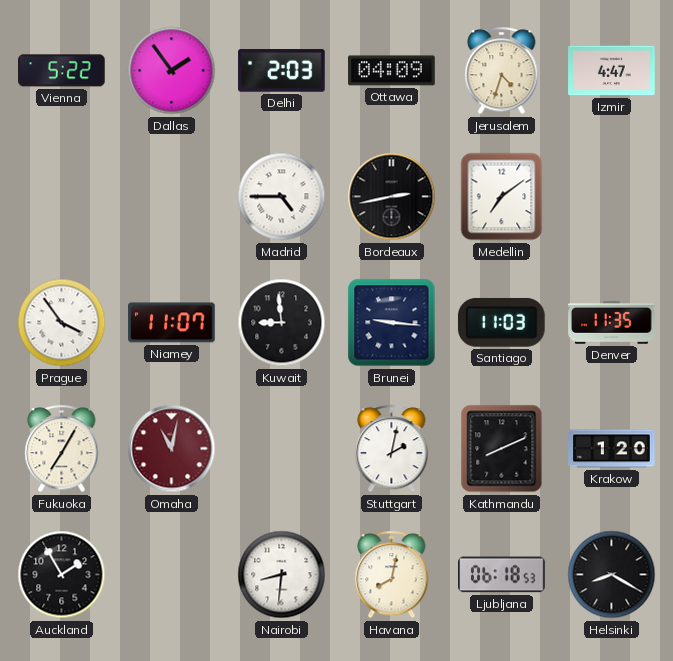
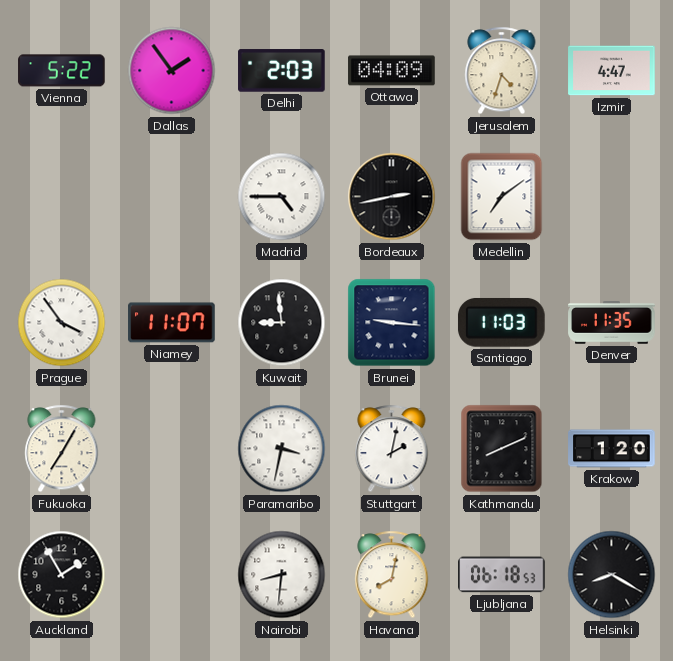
Omaha: 11:02 -> none
Paramaribo: none -> 3:32
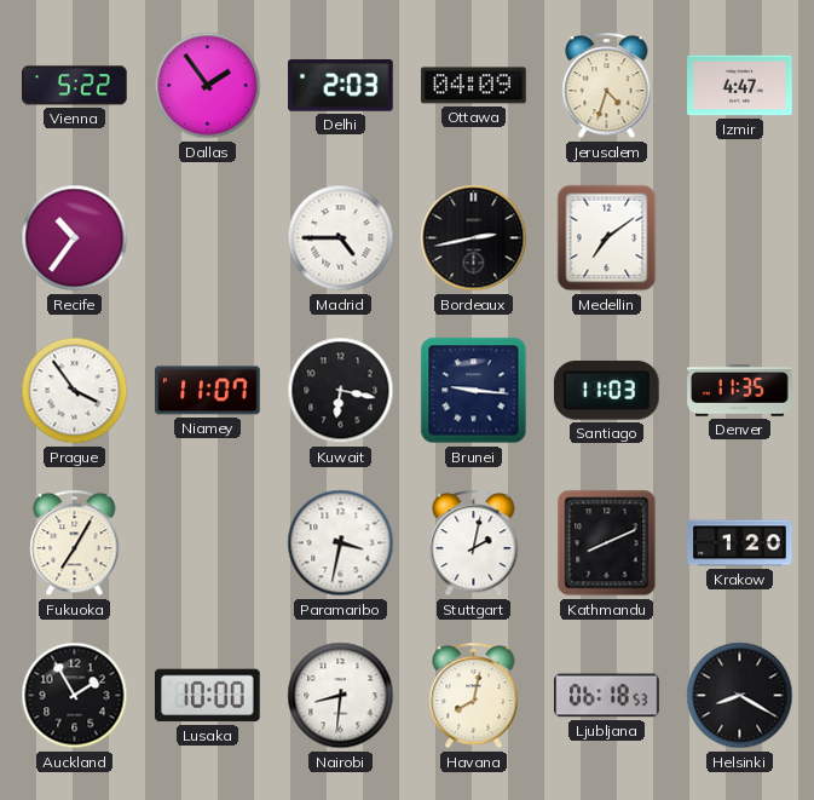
Recife: none -> 10:36
Kuwait: 8:59 -> 6:17
Lusaka: none -> 10:00
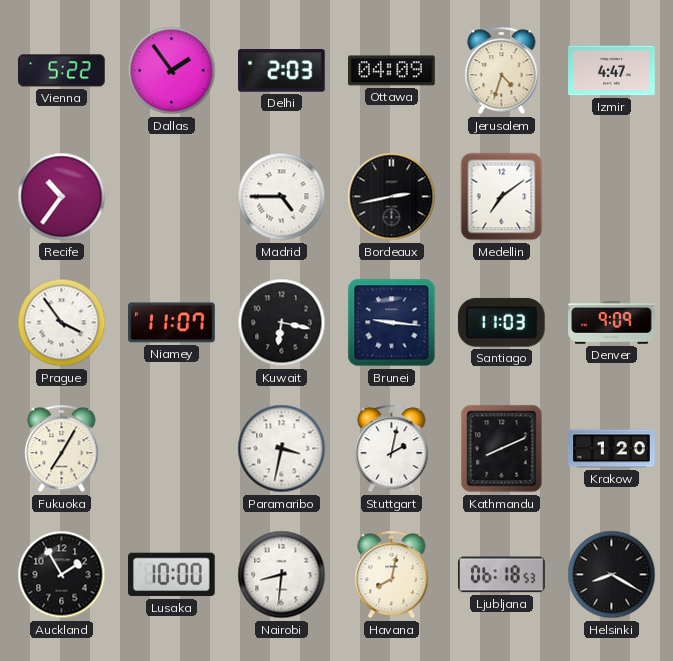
Denver: 11:35 -> 9:09
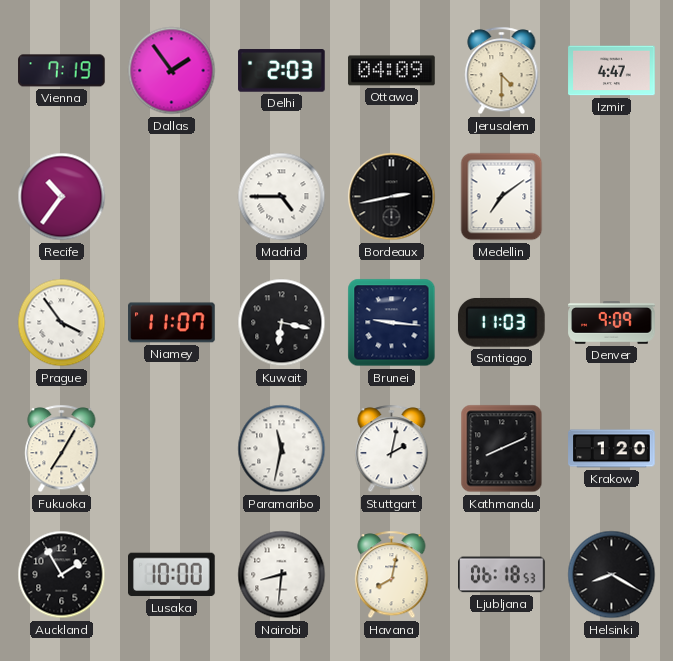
Vienna: 5:22 -> 7:19
Jerusalem: 4:33 -> 4:30
Paramaribo: 3:32 -> 11:32
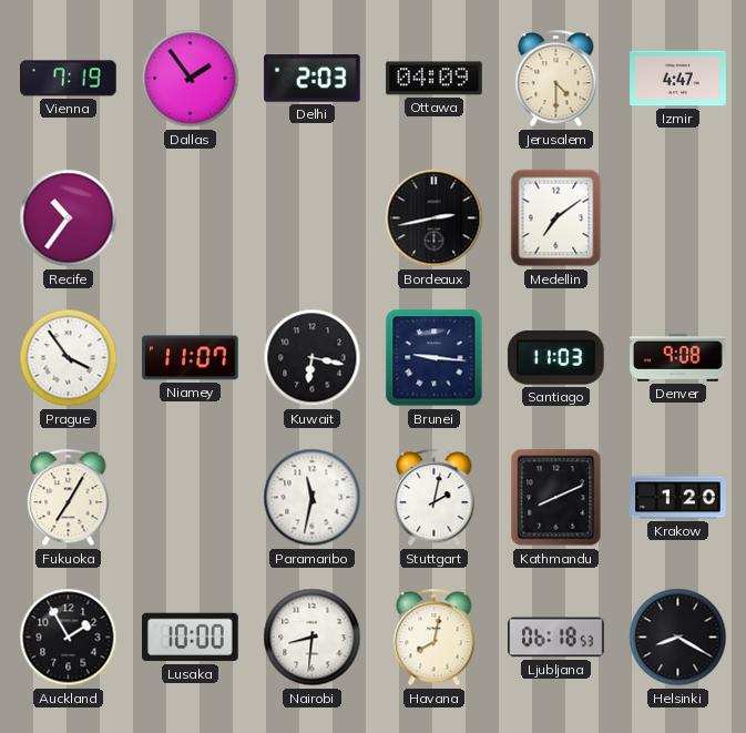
Madrid: 4:45 -> none
Denver: 9:09 -> 9:08
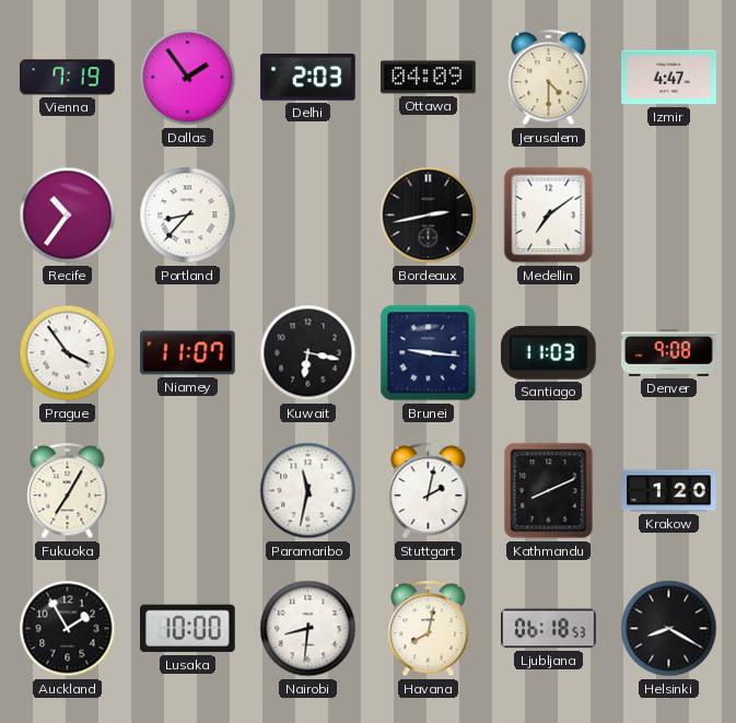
Portland: none -> 8:37
